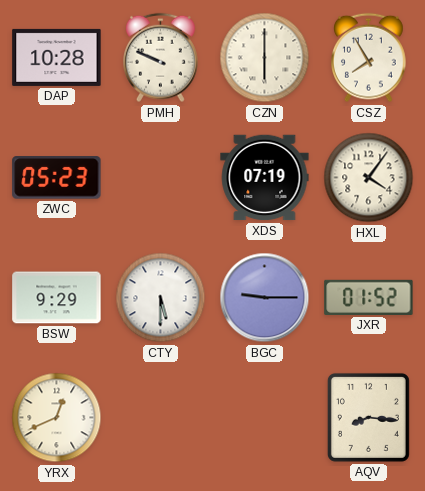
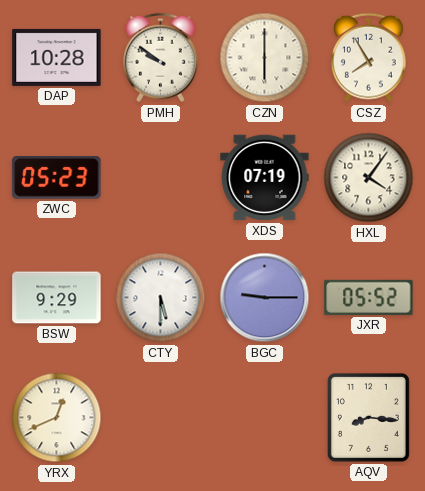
PMH: 9:49 -> 9:51
JXR: 01:52 -> 05:52
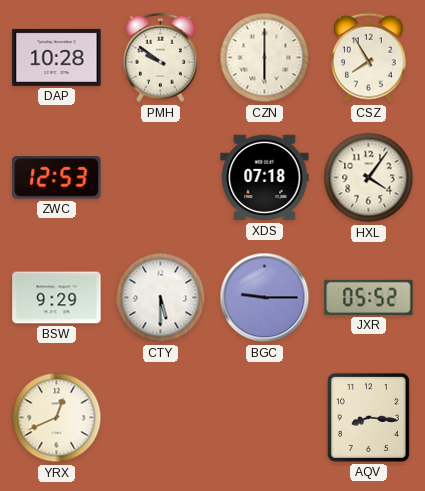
ZWC: 05:23 -> 12:53
XDS: 07:19 -> 07:18
